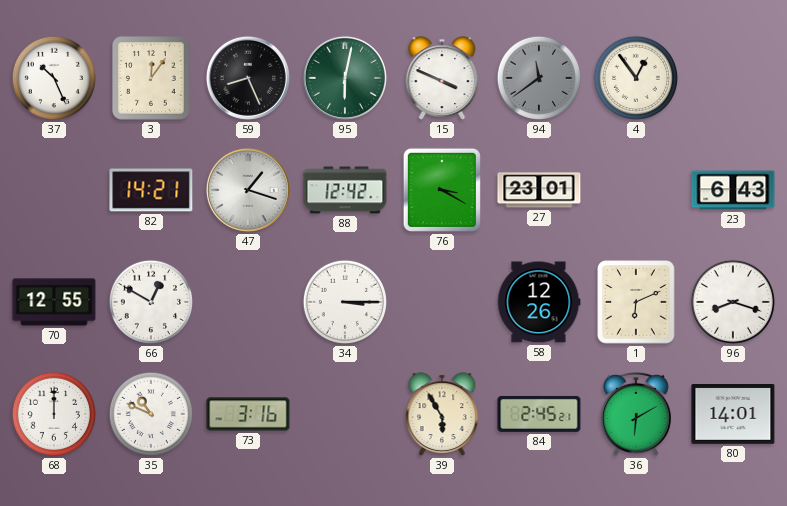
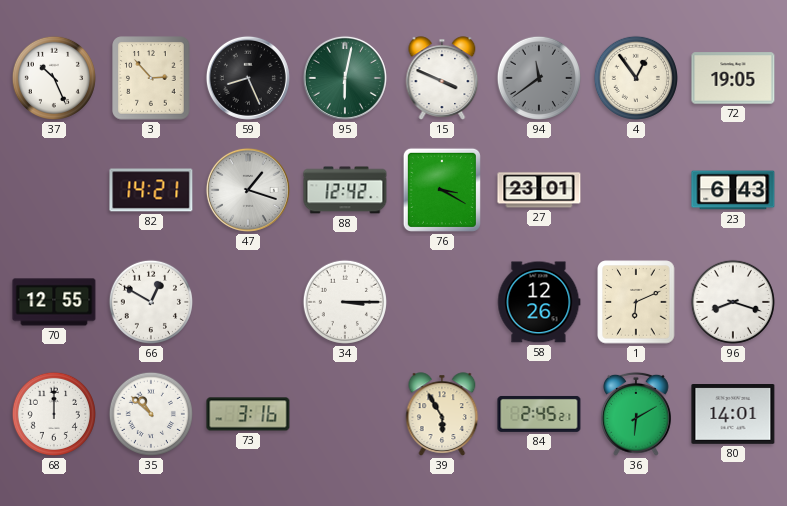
3: 12:06 -> 2:53
72: none -> 19:05
35: 10:49 -> 10:52
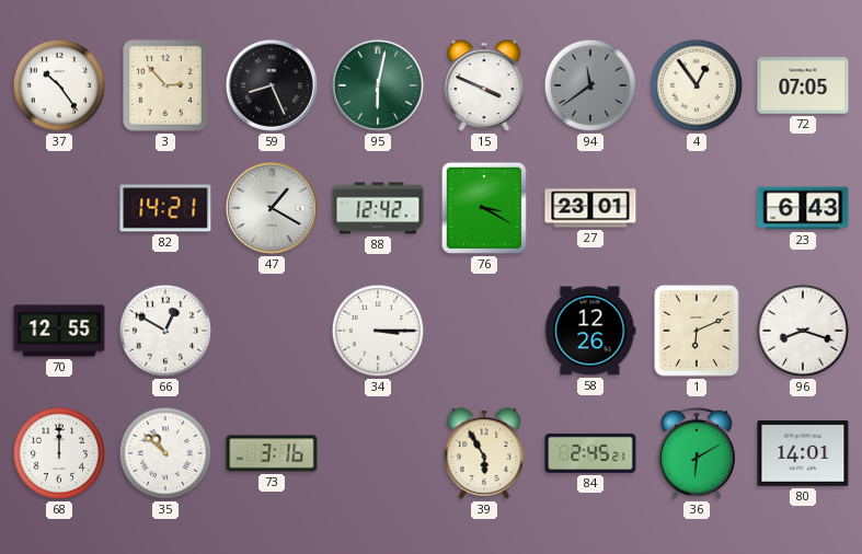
37: 10:26 -> 10:24
72: 19:05 -> 07:05
47: 1:18 -> 1:20
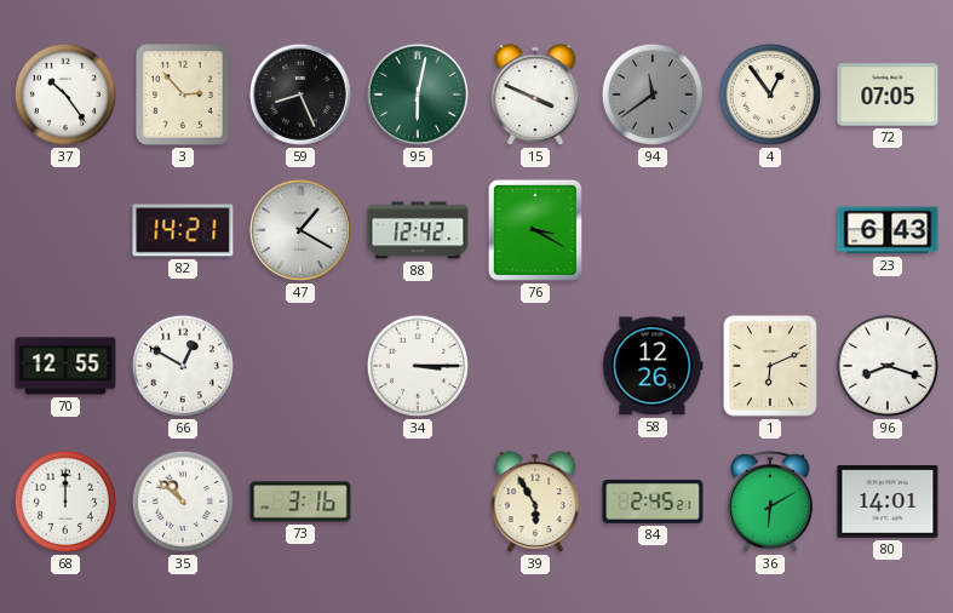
27: 23:01 -> none
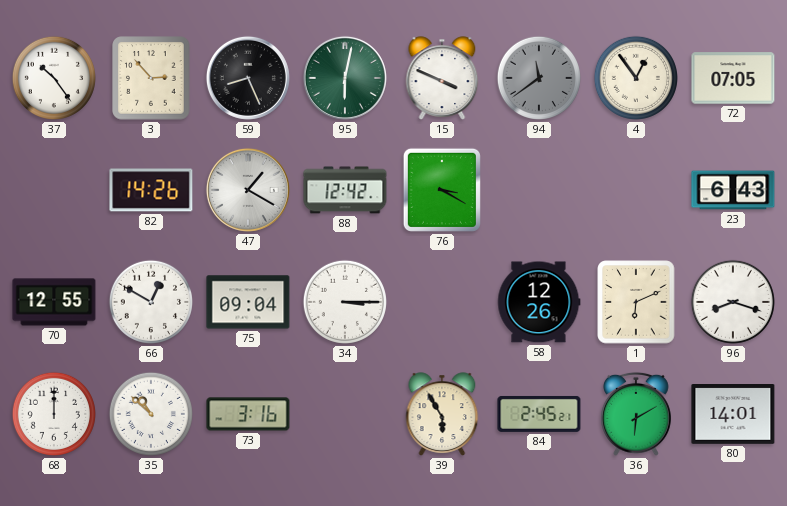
82: 14:21 -> 14:26
75: none -> 09:04
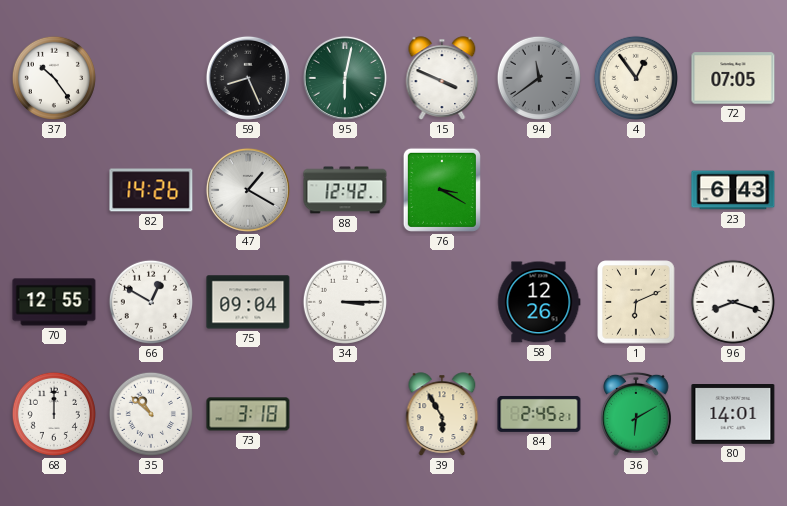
3: 2:53 -> none
73: 3:16 -> 3:18
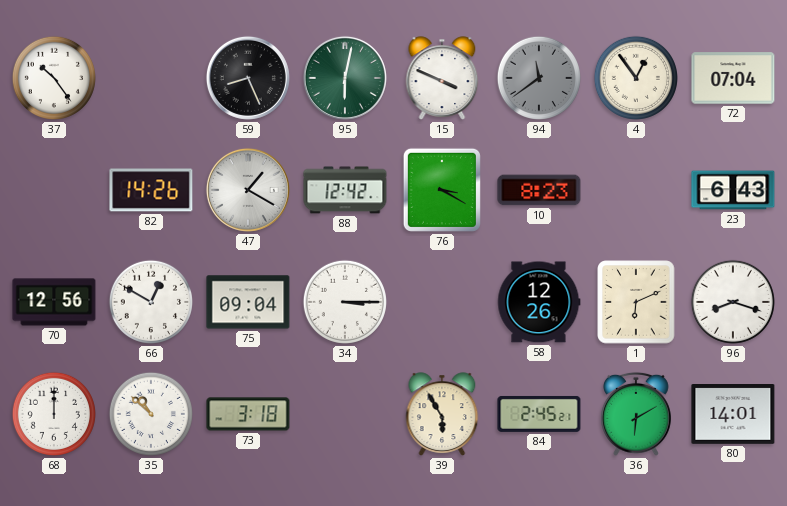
72: 07:05 -> 07:04
10: none -> 8:23
70: 12:55 -> 12:56
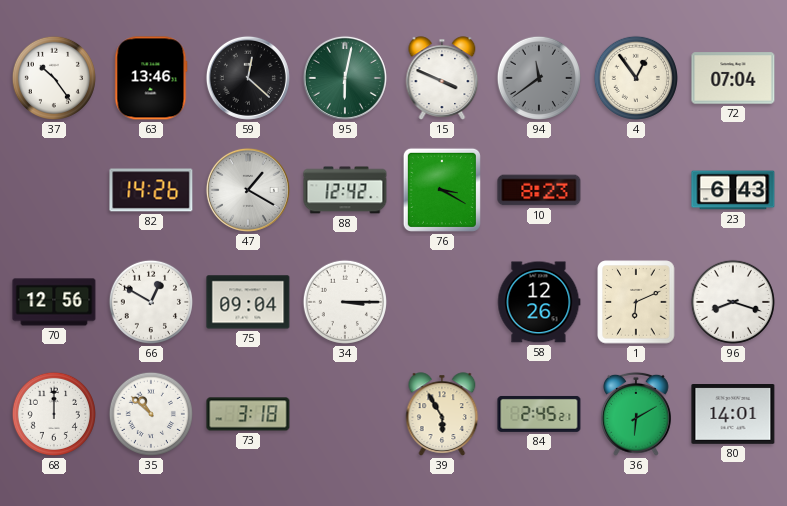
63: none -> 13:46
59: 8:26 -> 12:22
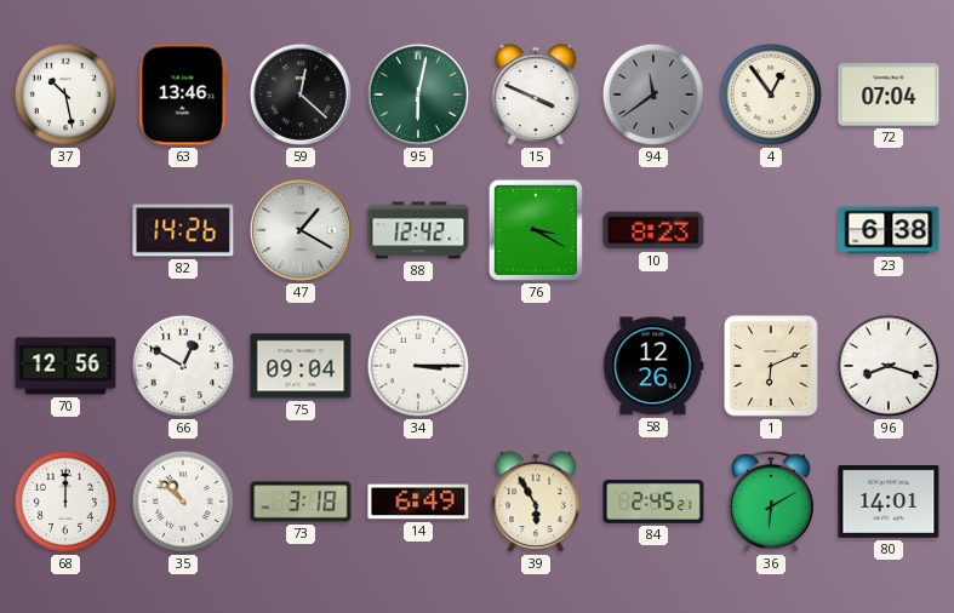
37: 10:24 -> 10:28
23: 6:43 -> 6:38
14: none -> 6:49
